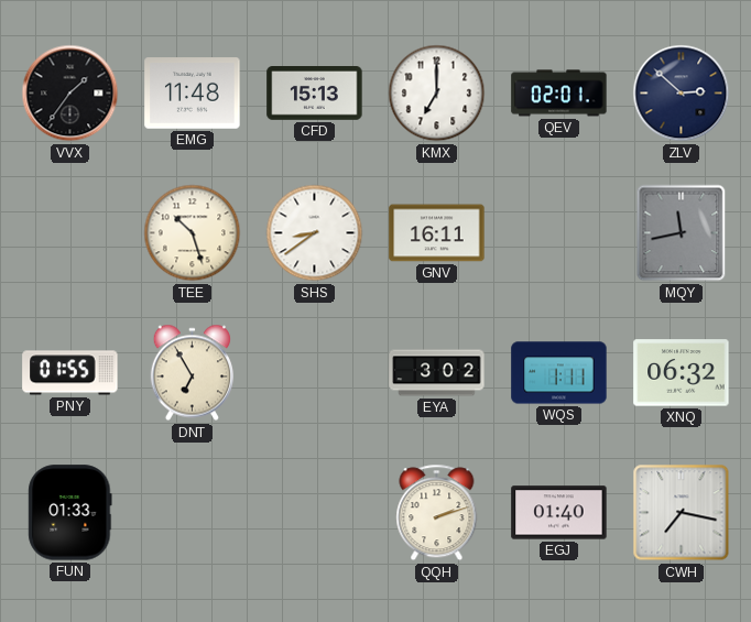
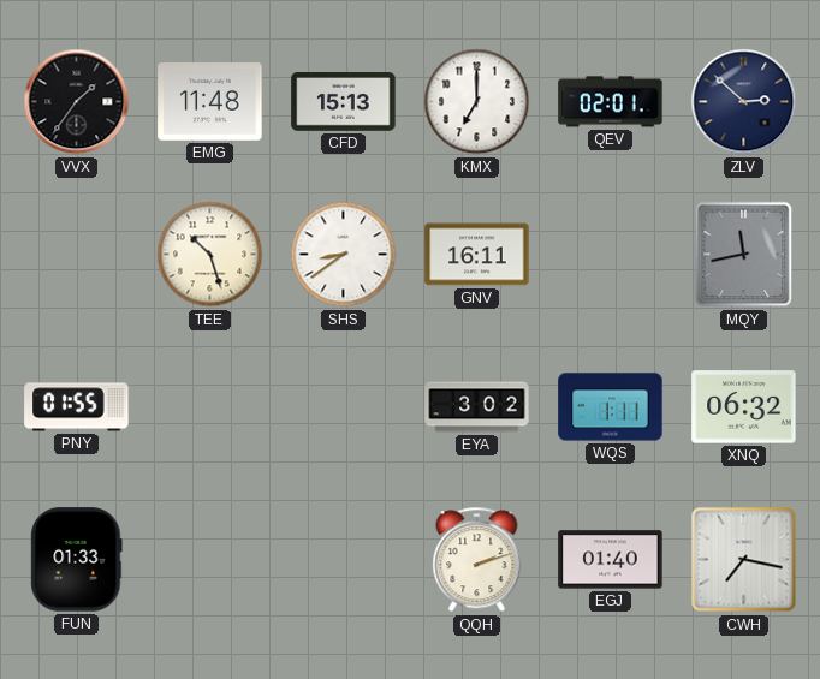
DNT: 6:55 -> none
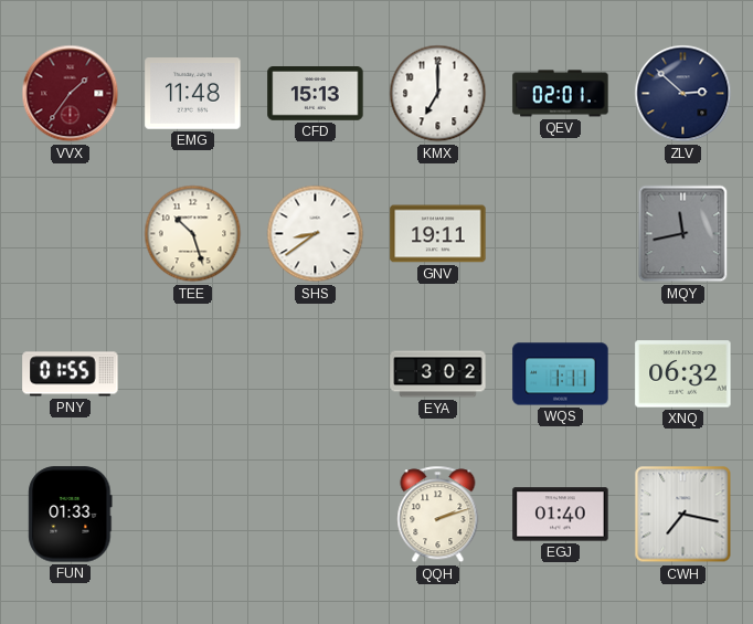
VVX dial: black -> burgundy
GNV: 16:11 -> 19:11
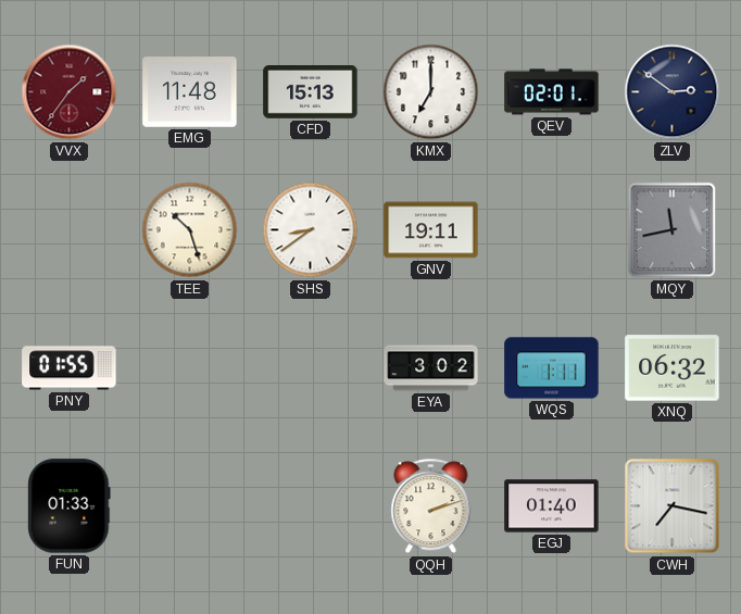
ZLV: 2:52 -> 2:51
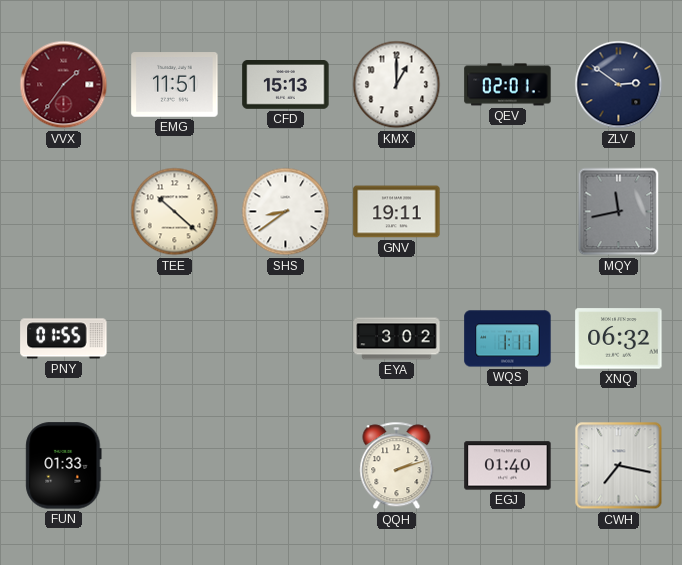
EMG: 11:48 -> 11:51
KMX: 7:00 -> 1:00
TEE: 10:27 -> 10:22
